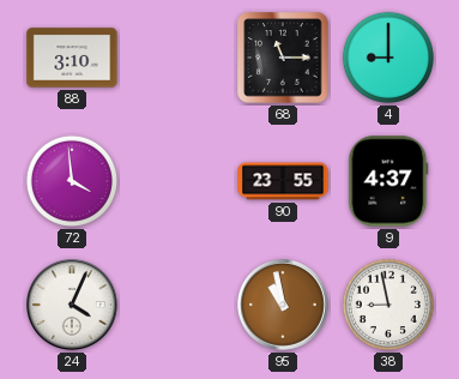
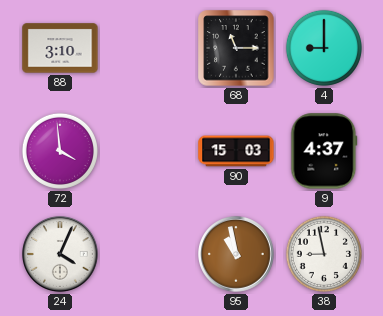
90: 23:55 -> 15:03
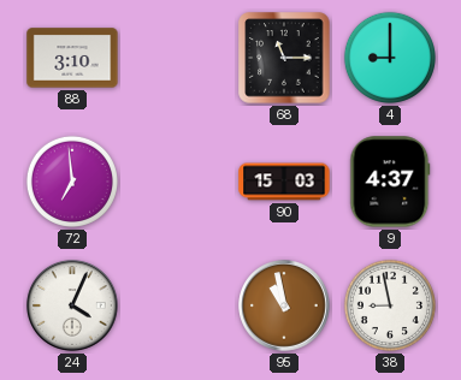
72: 3:59 -> 6:59
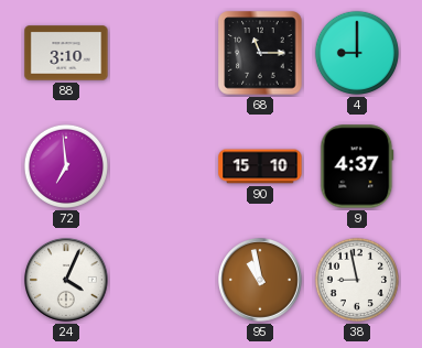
90: 15:03 -> 15:10
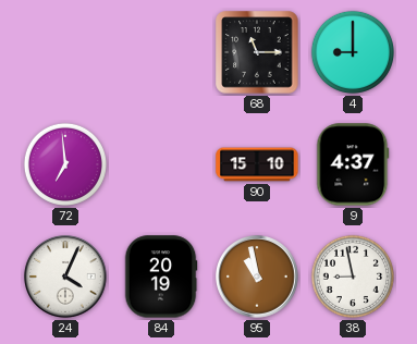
88: 3:10 -> none
84: none -> 20:19
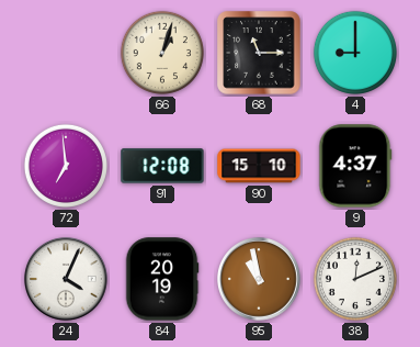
66: none -> 1:03
91: none -> 12:08
38: 8:58 -> 12:11
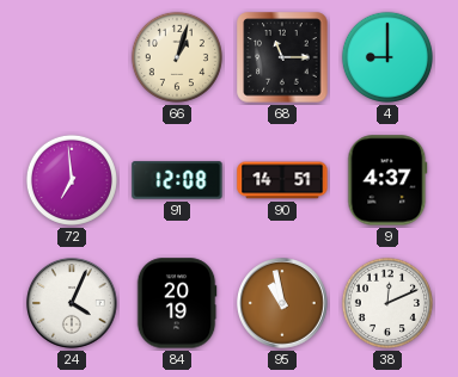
90: 15:10 -> 14:51
